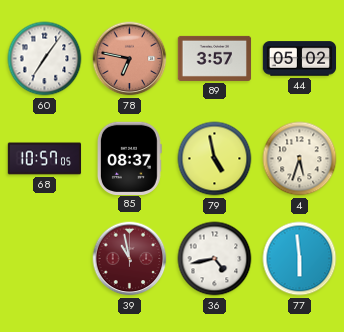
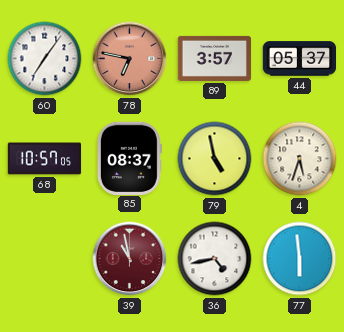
44: 05:02 -> 05:37
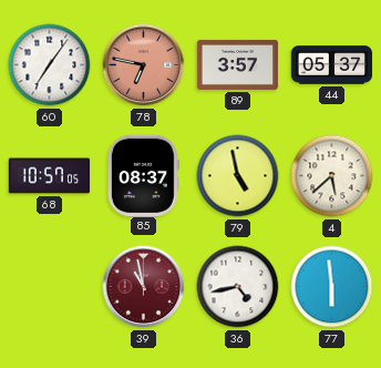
4: 5:33 -> 5:38
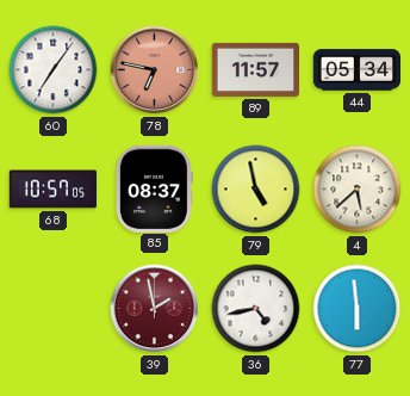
89: 3:57 -> 11:57
44: 05:37 -> 05:34
39: 10:58 -> 1:58
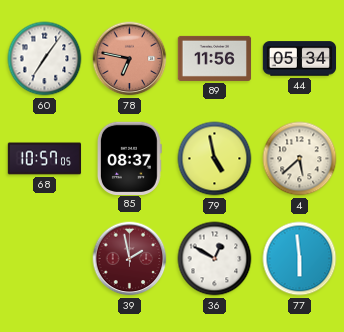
89: 11:57 -> 11:56
36: 4:43 -> 12:50
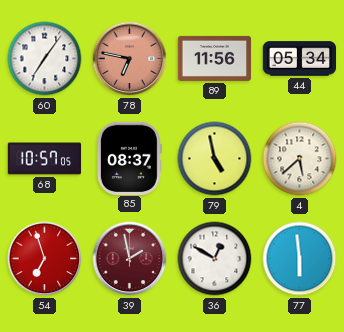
54: none -> 6:57
